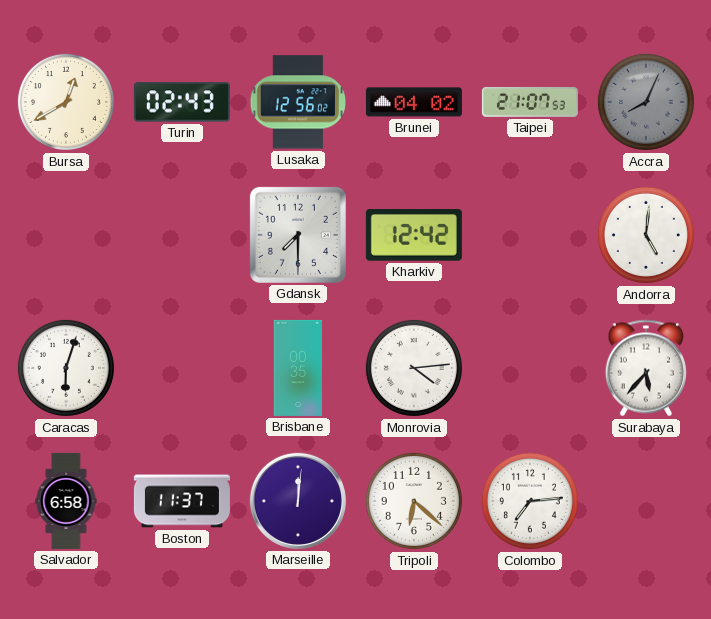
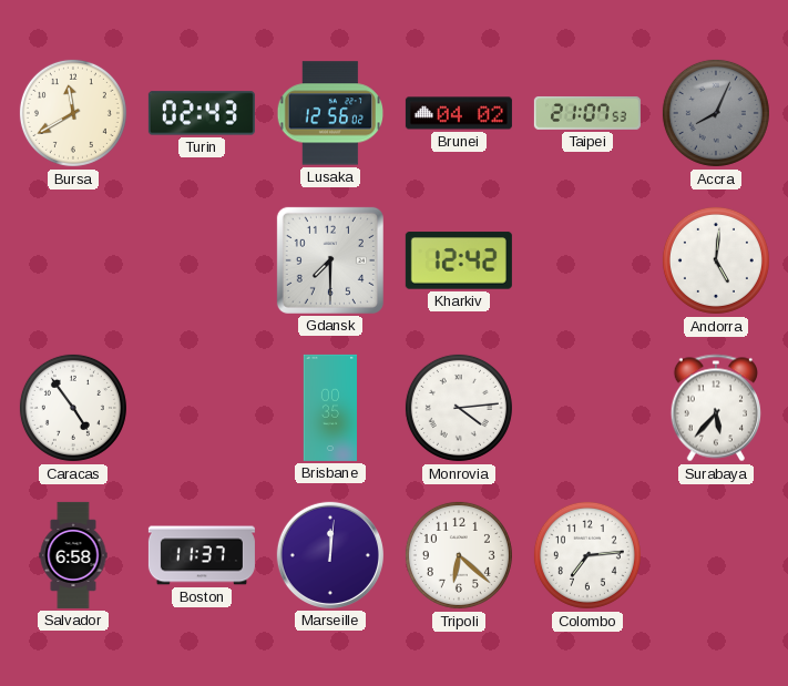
Bursa: 12:40 -> 11:40
Caracas: 6:03 -> 4:54
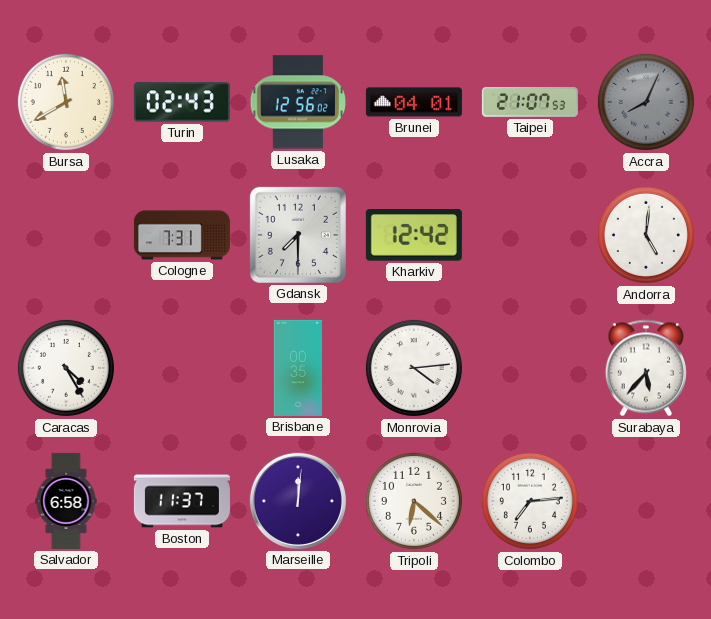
Brunei: 04:02 -> 04:01
Cologne: none -> 7:31
Caracas: 4:54 -> 4:25
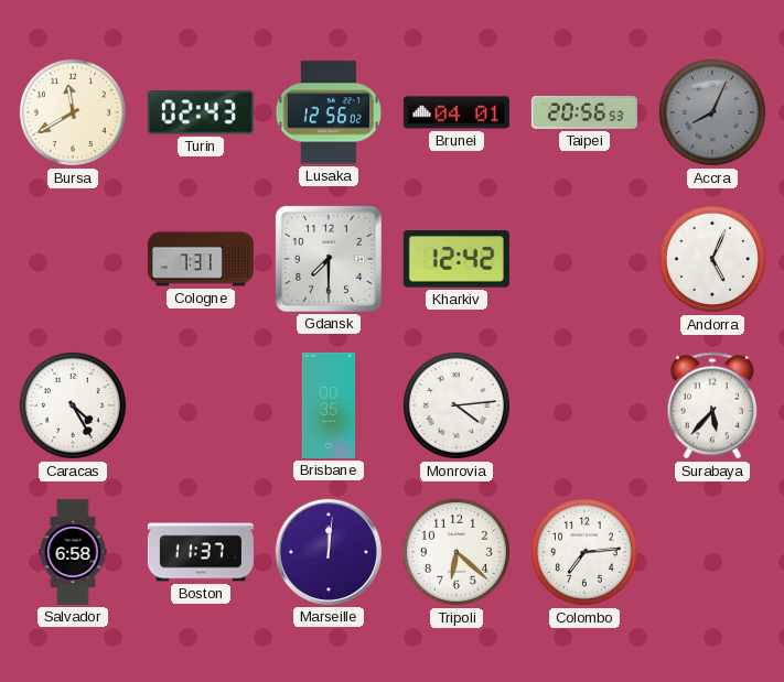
Taipei: 21:07 -> 20:56
Andorra: 5:01 -> 5:04
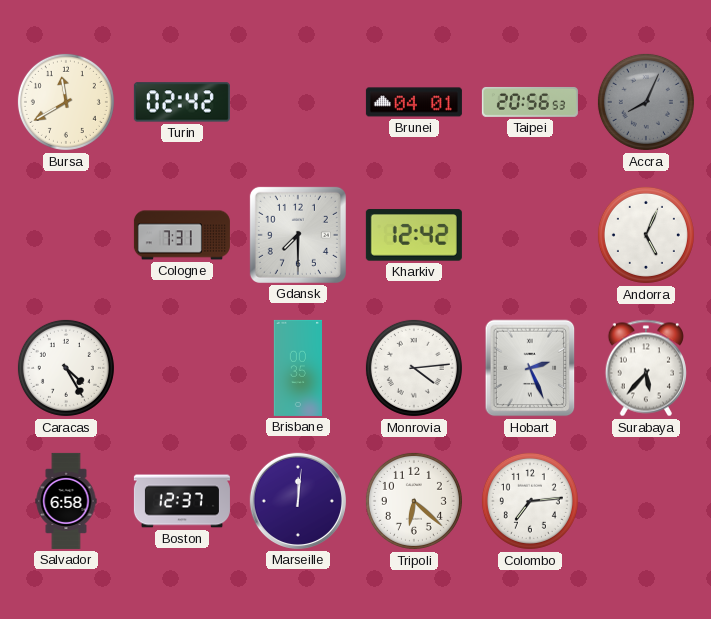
Turin: 02:43 -> 02:42
Lusaka: 12:56 -> none
Hobart: none -> 2:26
Boston: 11:37 -> 12:37
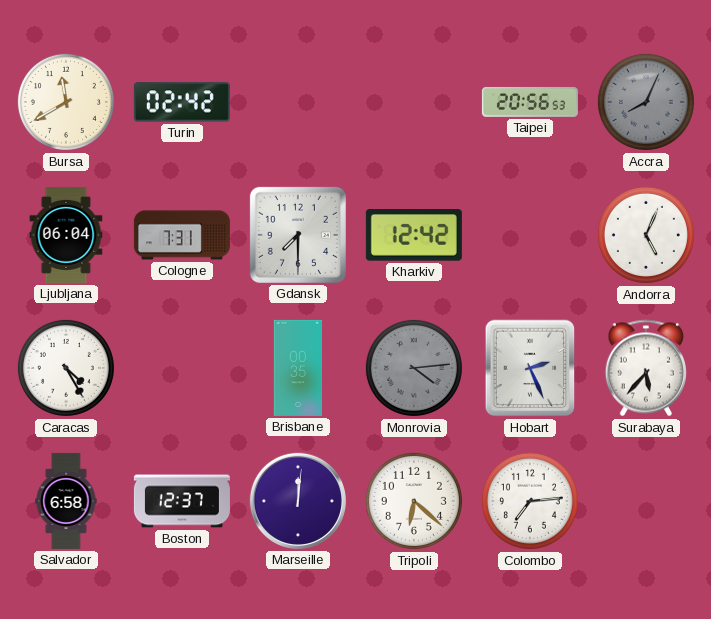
Brunei: 04:01 -> none
Ljubljana: none -> 06:04
Monrovia dial: white -> grey
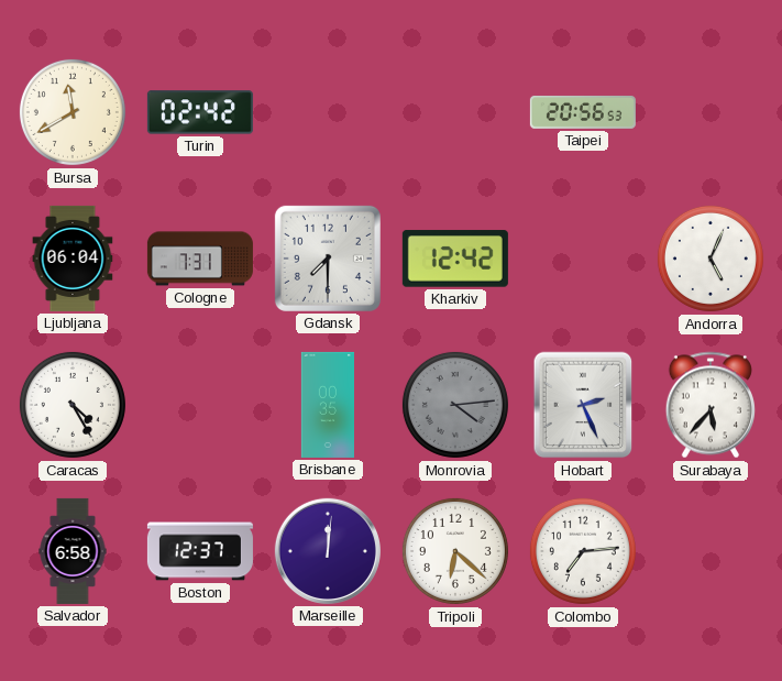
Accra: 8:04 -> none
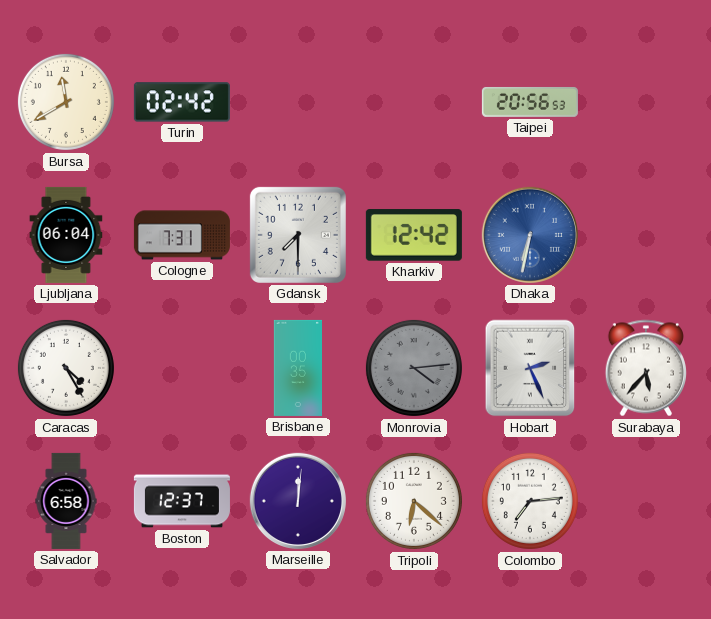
Dhaka: none -> 6:32
Andorra: 5:04 -> none
